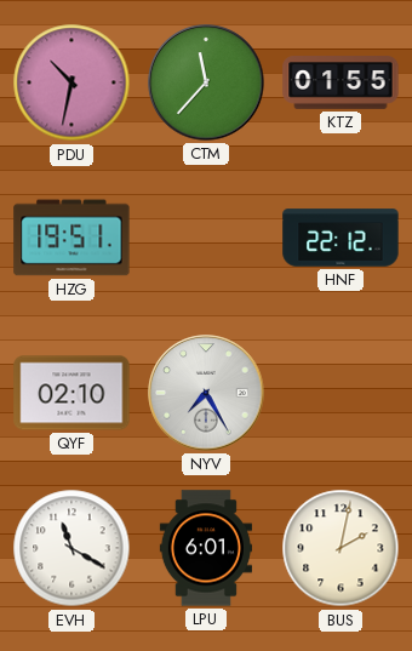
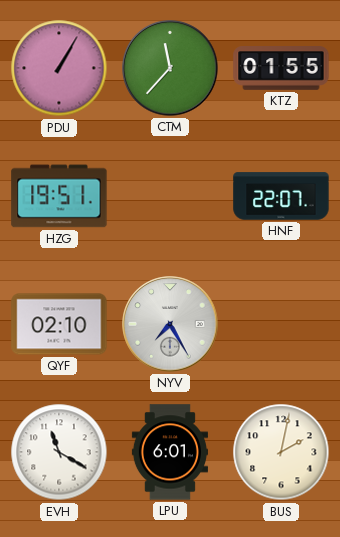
PDU: 10:32 -> 1:05
HNF: 22:12 -> 22:07
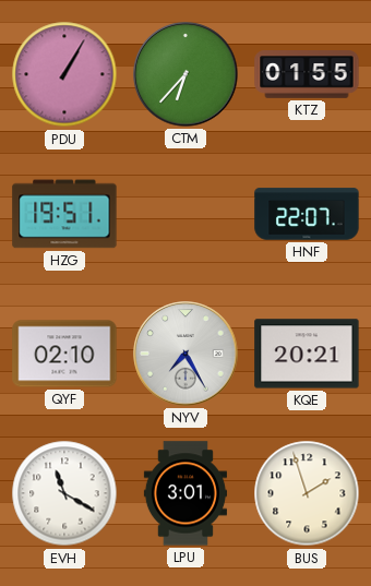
CTM: 11:37 -> 6:37
KQE: none -> 20:21
LPU: 6:01 -> 3:01
BUS: 2:02 -> 1:57
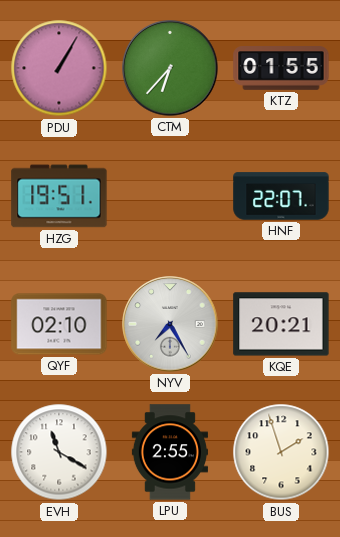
LPU: 3:01 -> 2:55
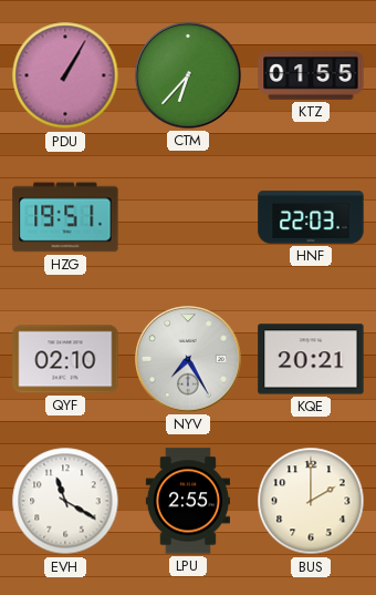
HNF: 22:07 -> 22:03
BUS: 1:57 -> 2:00
